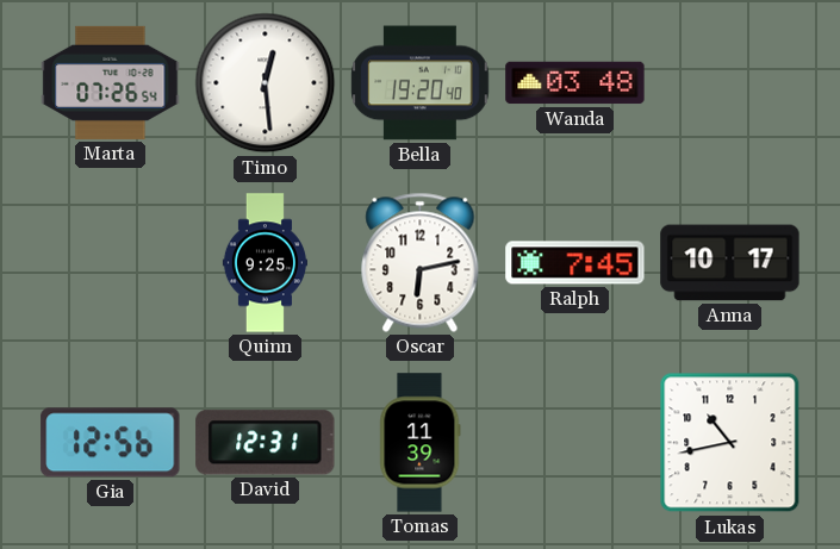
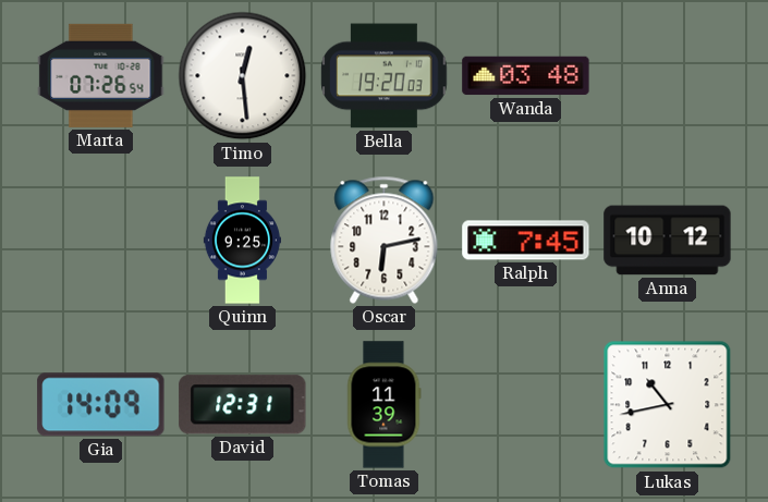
Bella: 19:20:40 -> 19:20:03
Anna: 10:17 -> 10:12
Gia: 12:56 -> 14:09
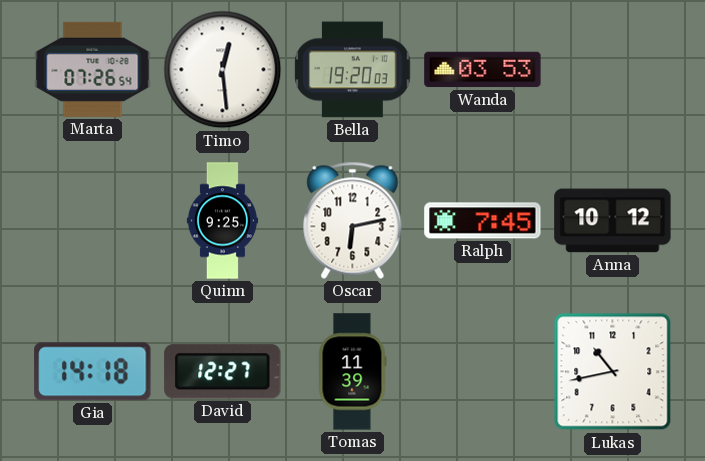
Wanda: 03:48 -> 03:53
Gia: 14:09 -> 14:18
David: 12:31 -> 12:27
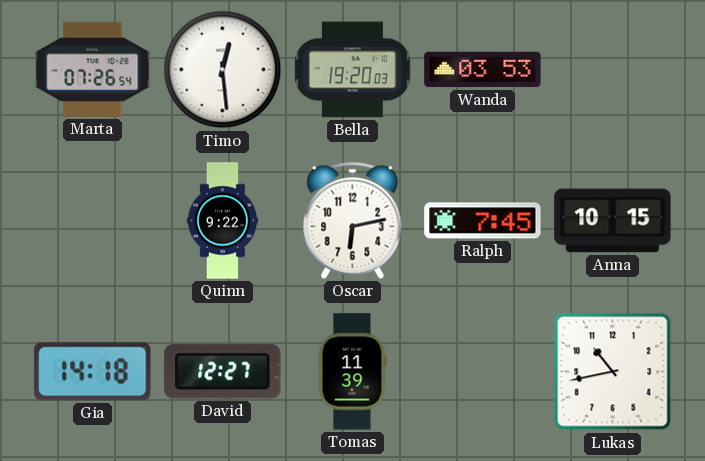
Quinn: 9:25 -> 9:22
Anna: 10:12 -> 10:15
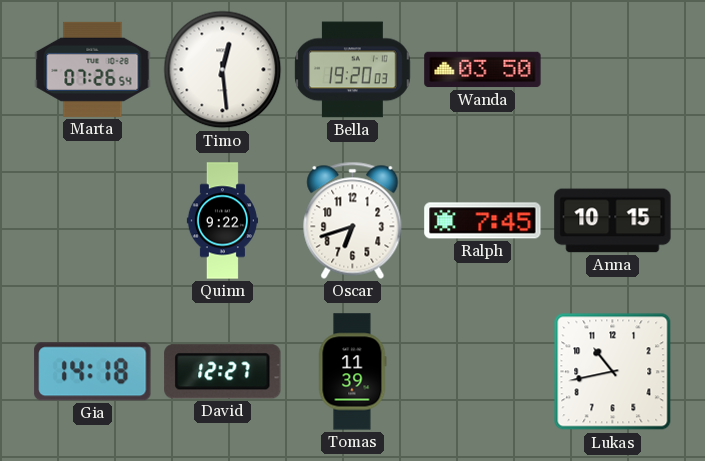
Wanda: 03:53 -> 03:50
Oscar: 6:13 -> 6:42
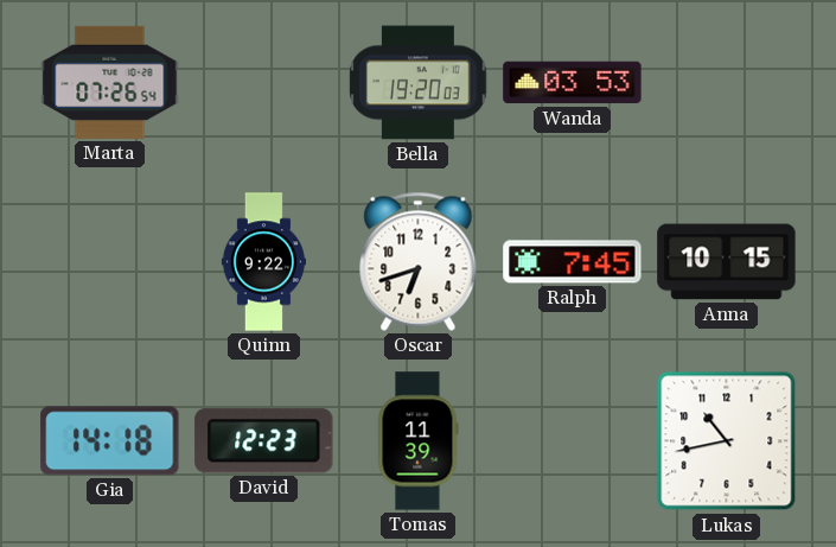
Timo: 12:29 -> none
Wanda: 03:50 -> 03:53
David: 12:27 -> 12:23
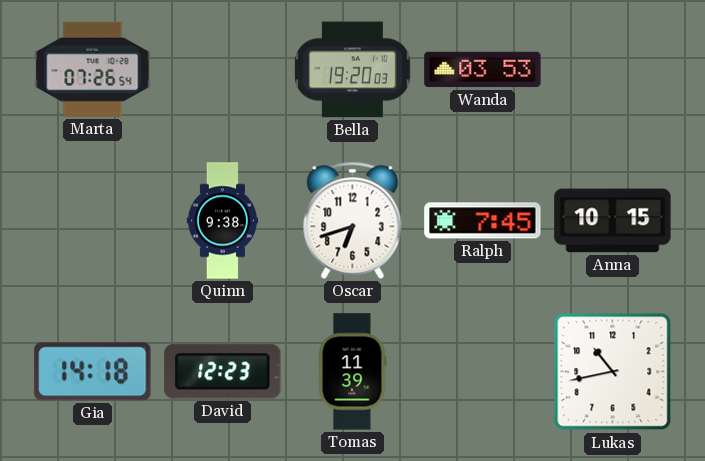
Quinn: 9:22 -> 9:38
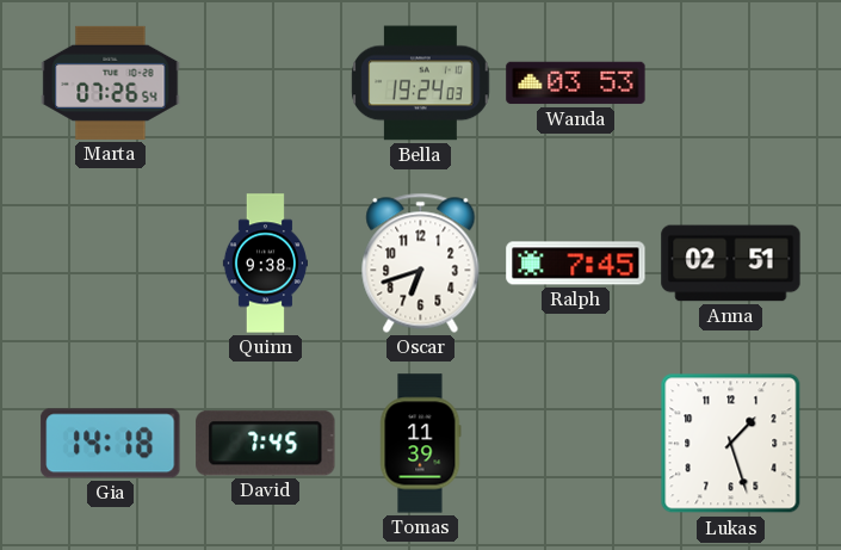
Bella: 19:20 -> 19:24
Anna: 10:15 -> 02:51
David: 12:23 -> 7:45
Lukas: 10:43 -> 1:27
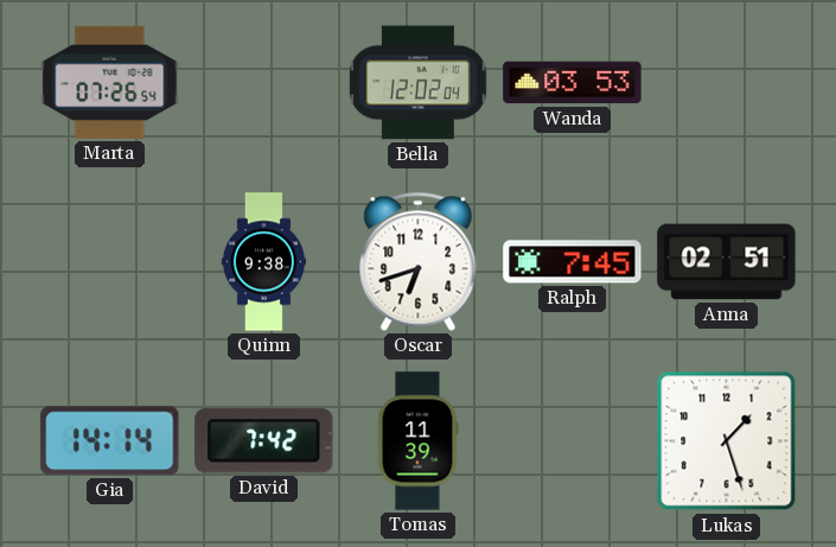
Bella: 19:24 -> 12:02
Gia: 14:18 -> 14:14
David: 7:45 -> 7:42
